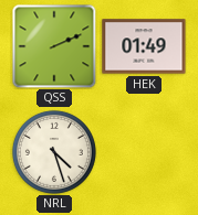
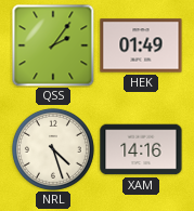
QSS: 2:11 -> 2:06
XAM: none -> 14:16
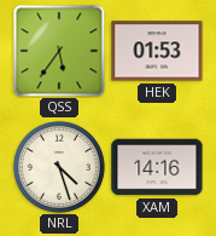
QSS: 2:06 -> 5:36
HEK: 01:49 -> 01:53
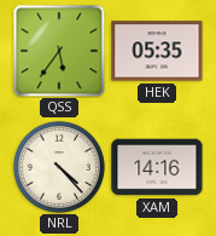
HEK: 01:53 -> 05:35
NRL: 4:27 -> 4:23
